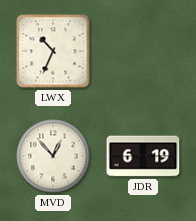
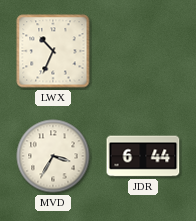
MVD: 12:53 -> 3:35
JDR: 6:19 -> 6:44
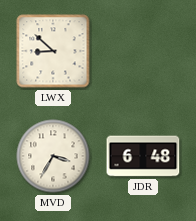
LWX: 10:34 -> 8:52
JDR: 6:44 -> 6:48
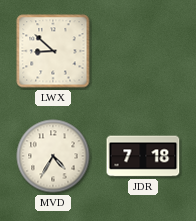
MVD: 3:35 -> 4:35
JDR: 6:48 -> 7:18
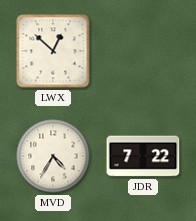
LWX: 8:52 -> 12:52
JDR: 7:18 -> 7:22
